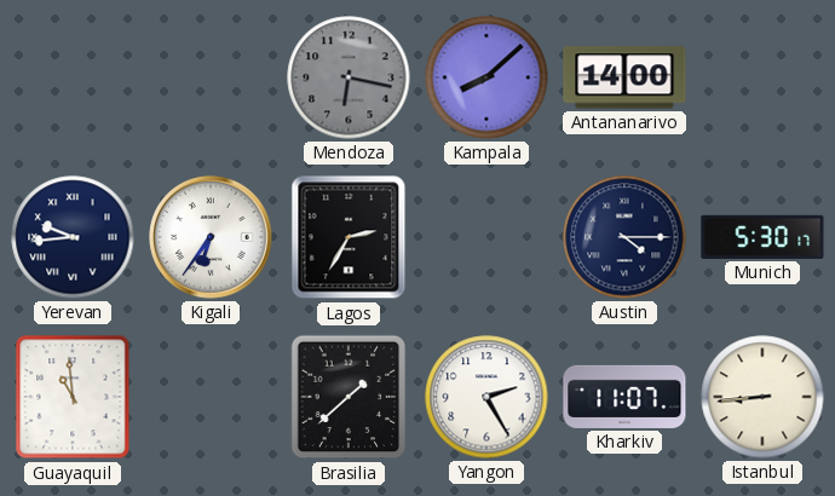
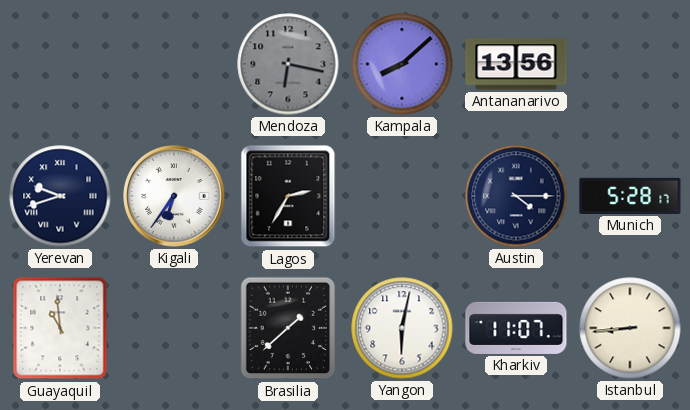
Antananarivo: 14:00 -> 13:56
Yerevan: 9:44 -> 9:42
Munich: 5:30 -> 5:28
Yangon: 2:25 -> 6:02
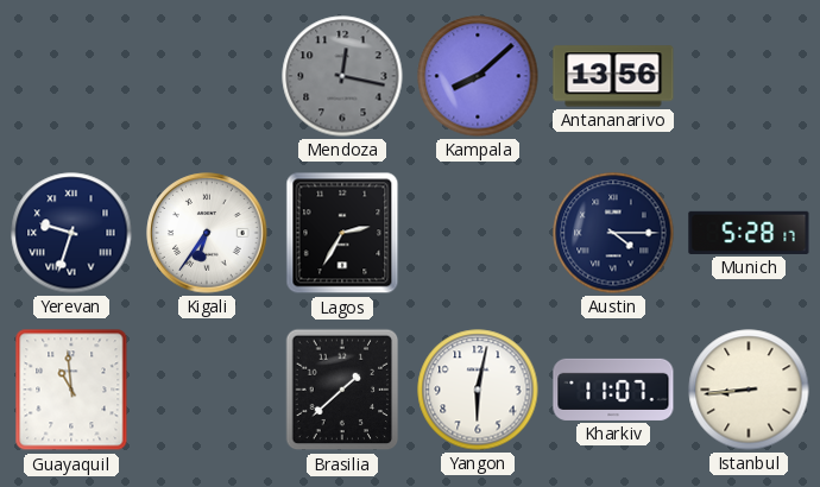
Mendoza: 6:17 -> 12:17
Yerevan: 9:42 -> 9:33
